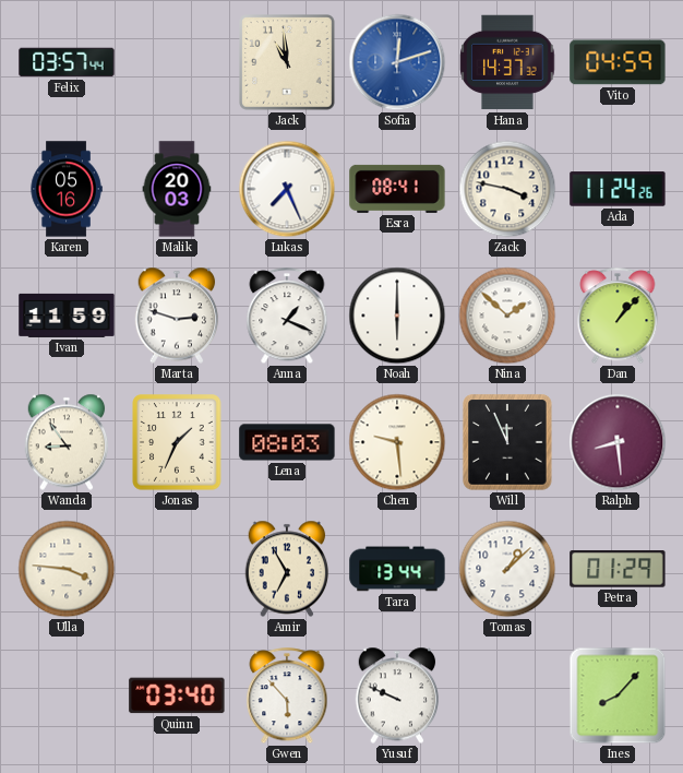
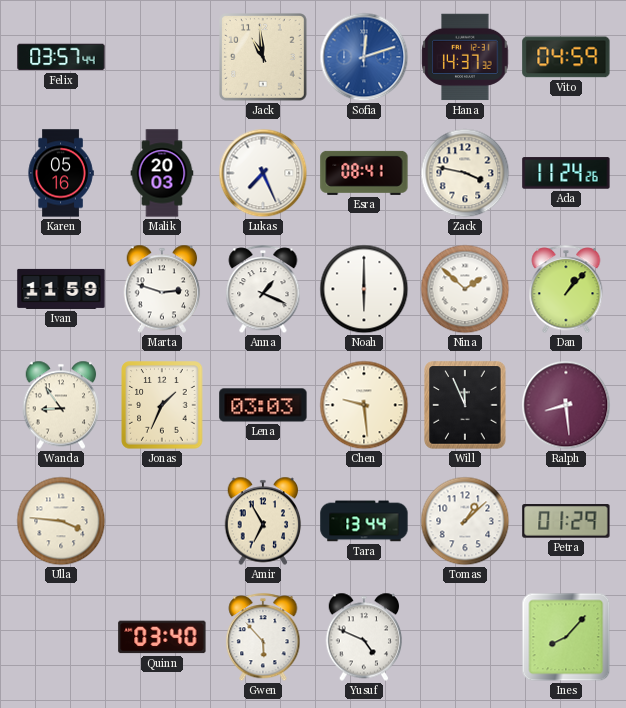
Lena: 08:03 -> 03:03
Yusuf: 9:49 -> 4:49
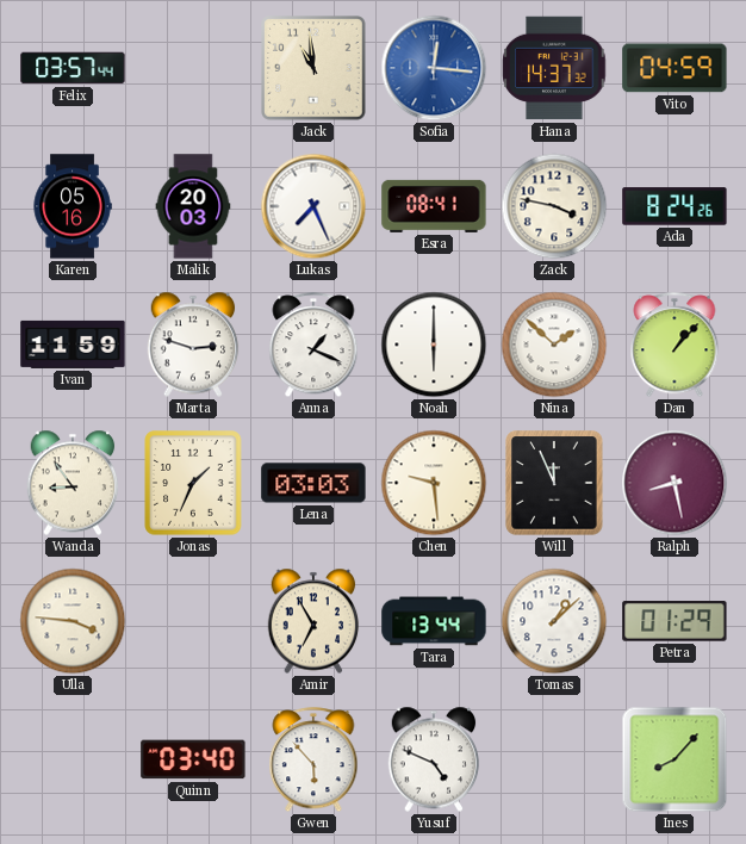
Sofia: 12:12 -> 12:16
Ada: 11:24 -> 8:24
Ralph: 8:29 -> 8:28
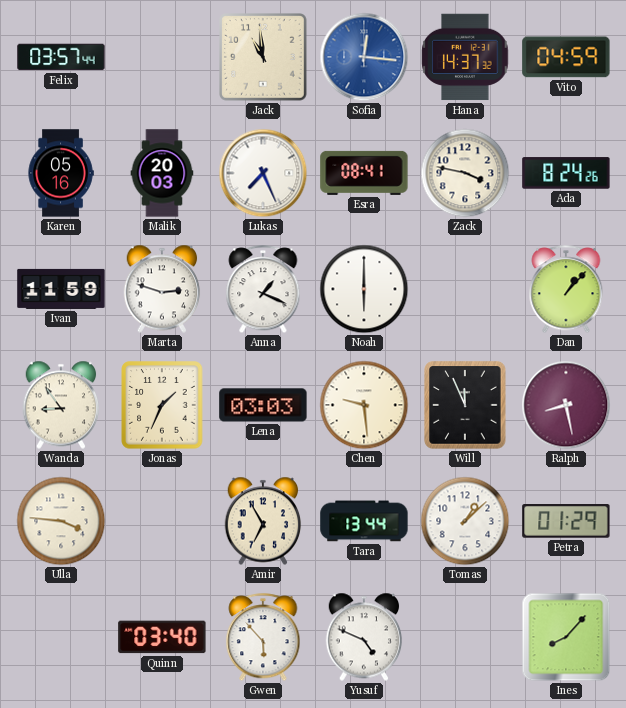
Nina: 1:52 -> none
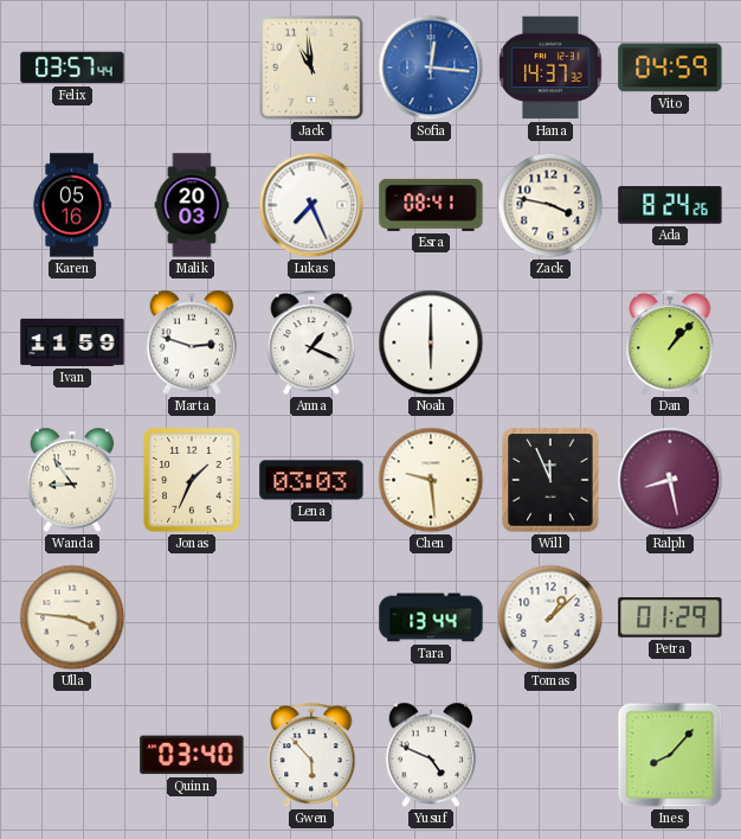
Amir: 6:55 -> none
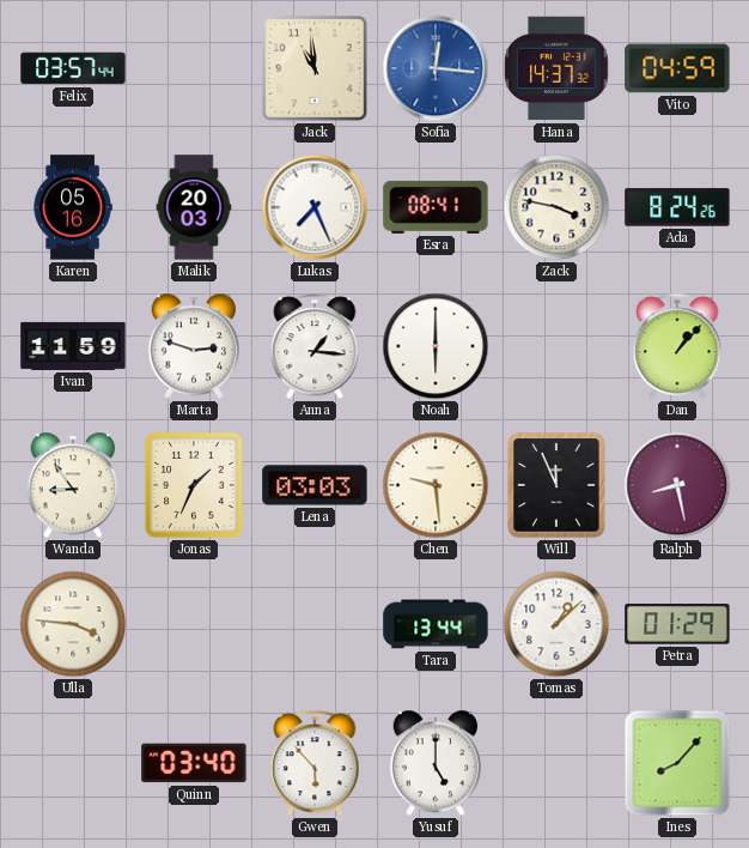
Anna: 1:19 -> 1:16
Yusuf: 4:49 -> 5:00
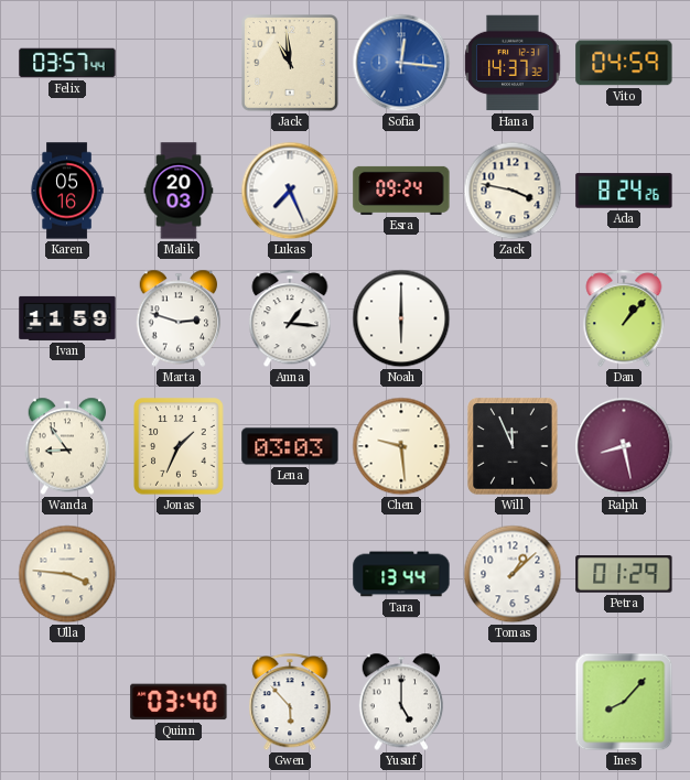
Esra: 08:41 -> 09:24
